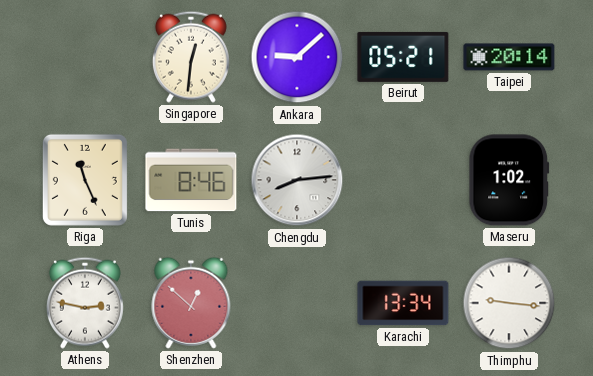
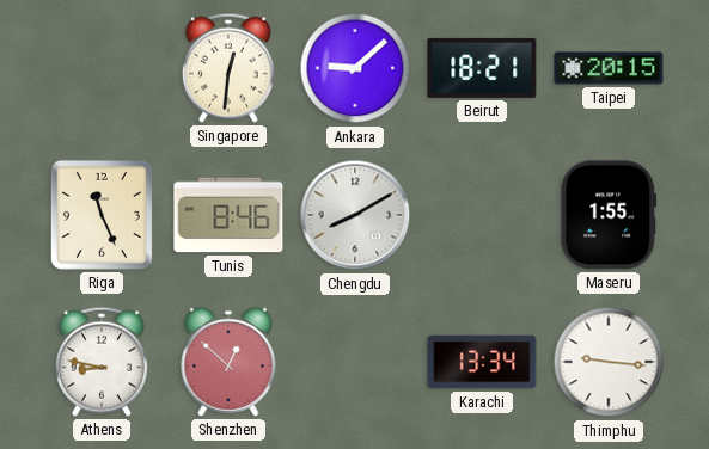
Beirut: 05:21 -> 18:21
Taipei: 20:14 -> 20:15
Chengdu: 8:14 -> 8:10
Maseru: 1:02 -> 1:55
Athens: 2:47 -> 8:47
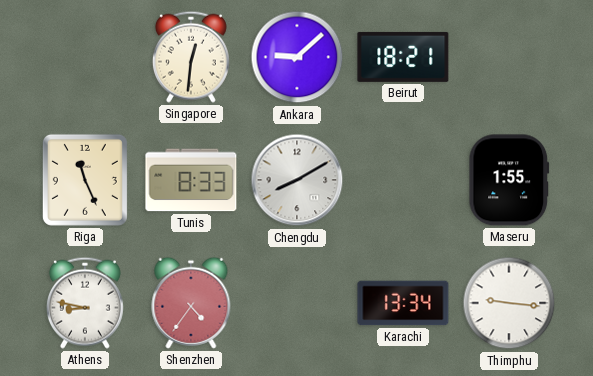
Taipei: 20:15 -> none
Tunis: 8:46 -> 8:33
Shenzhen: 12:52 -> 4:36
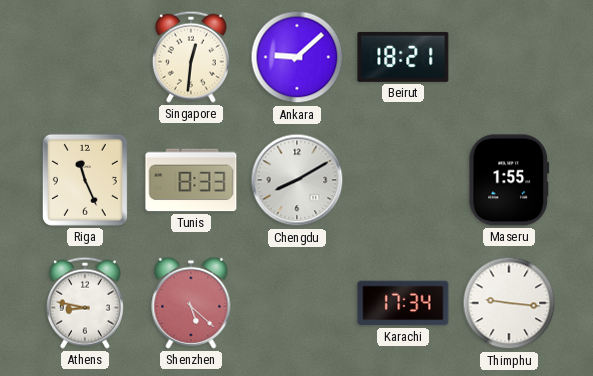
Shenzhen: 4:36 -> 5:22
Karachi: 13:34 -> 17:34
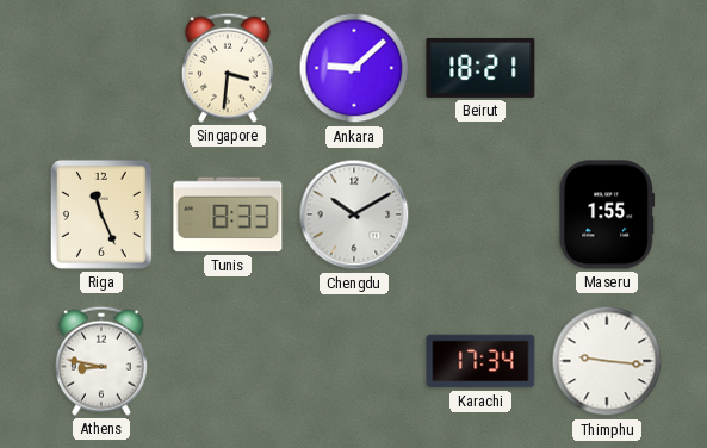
Singapore: 12:31 -> 3:31
Chengdu: 8:10 -> 10:10
Shenzhen: 5:22 -> none
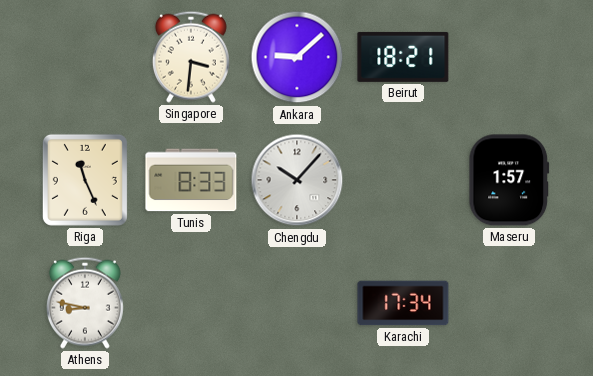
Chengdu: 10:10 -> 10:07
Maseru: 1:55 -> 1:57
Thimphu: 9:16 -> none
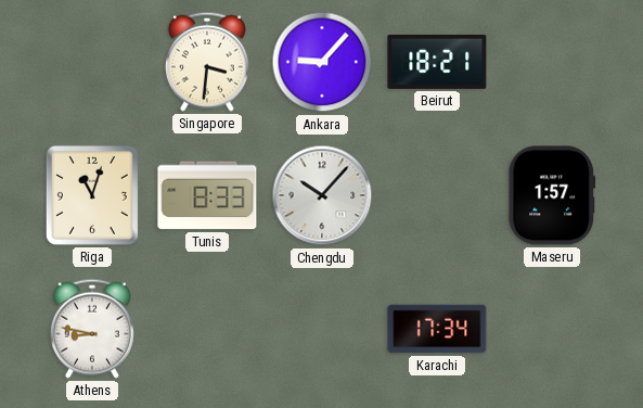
Ankara: 9:08 -> 9:07
Riga: 11:26 -> 11:03
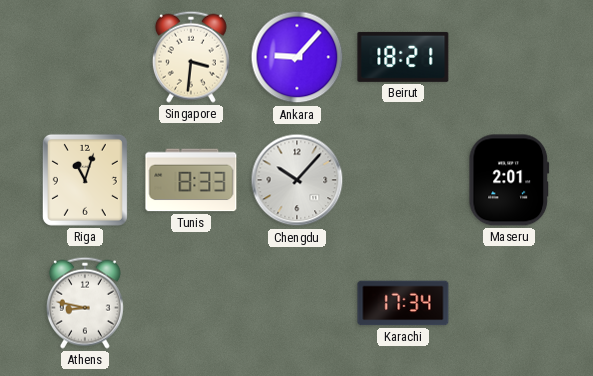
Maseru: 1:57 -> 2:01
